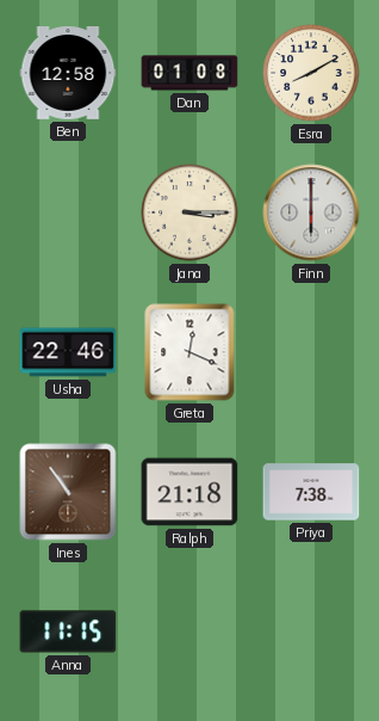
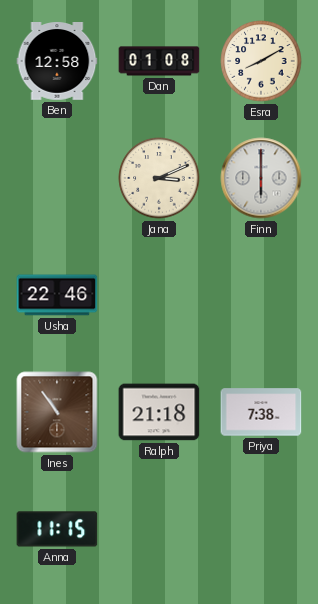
Jana: 3:15 -> 3:11
Greta: 12:19 -> none
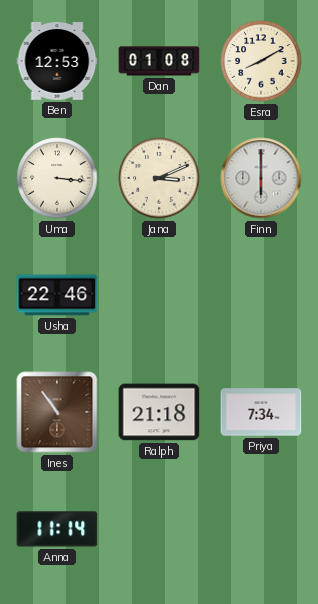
Ben: 12:58 -> 12:53
Uma: none -> 3:16
Priya: 7:38 -> 7:34
Anna: 11:15 -> 11:14
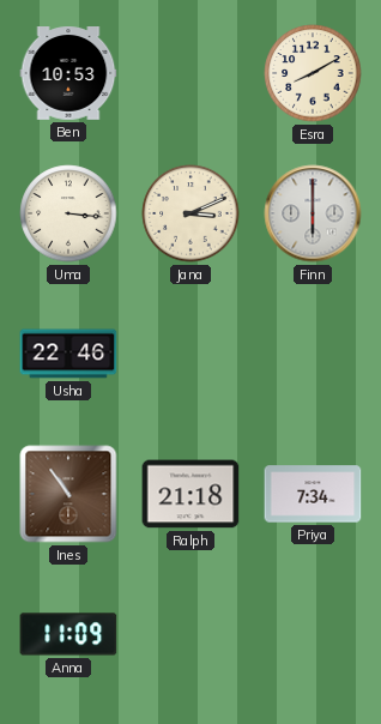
Ben: 12:53 -> 10:53
Dan: 01:08 -> none
Anna: 11:14 -> 11:09
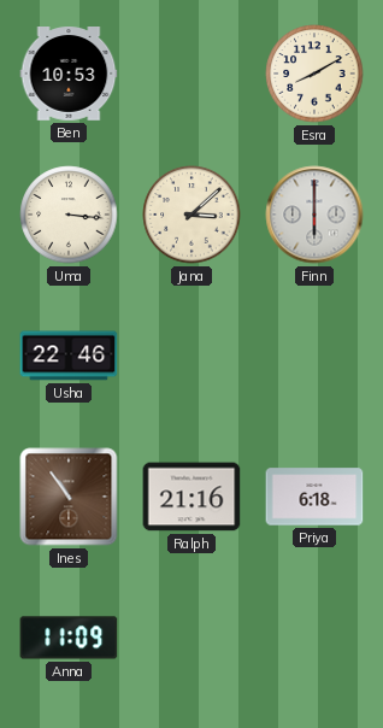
Jana: 3:11 -> 3:08
Ralph: 21:18 -> 21:16
Priya: 7:34 -> 6:18
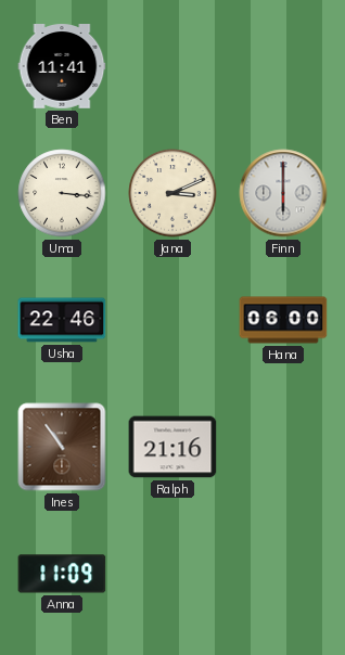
Ben: 10:53 -> 11:41
Esra: 8:10 -> none
Jana: 3:08 -> 3:11
Hana: none -> 06:00
Priya: 6:18 -> none
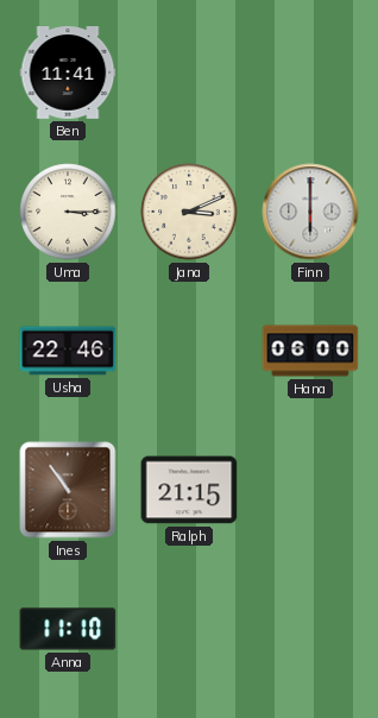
Uma: 3:16 -> 3:15
Ralph: 21:16 -> 21:15
Anna: 11:09 -> 11:10
